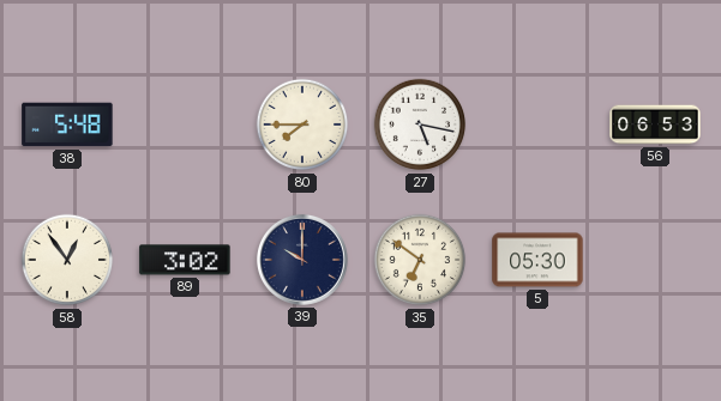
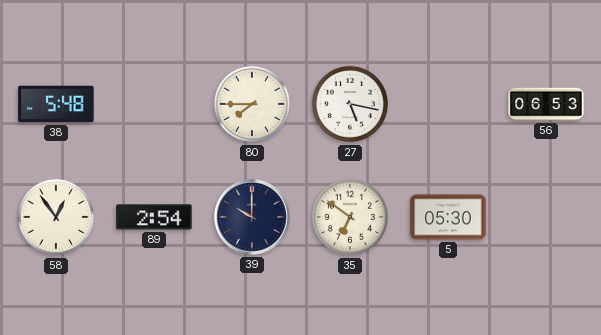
89: 3:02 -> 2:54
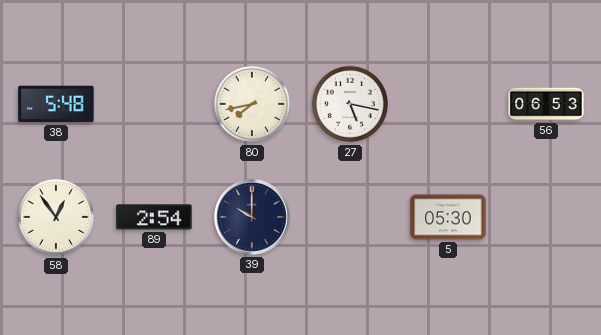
80: 7:45 -> 7:43
35: 6:51 -> none
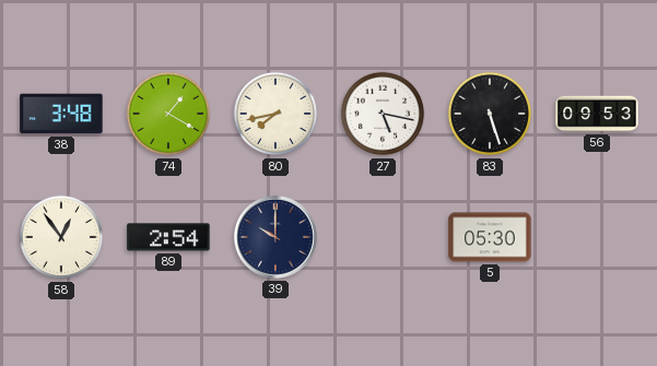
38: 5:48 -> 3:48
74: none -> 1:20
83: none -> 5:27
56: 06:53 -> 09:53
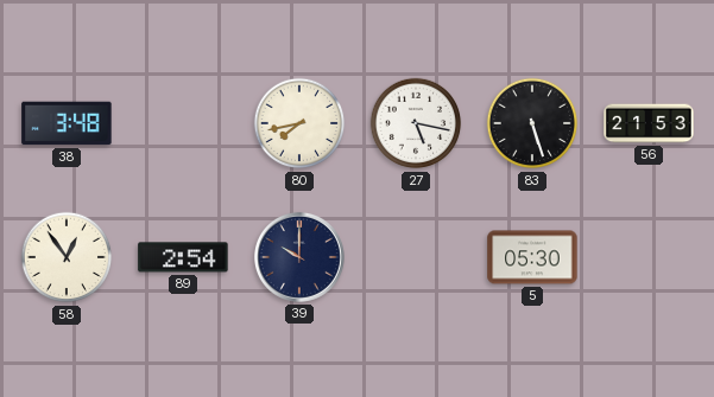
74: 1:20 -> none
56: 09:53 -> 21:53
